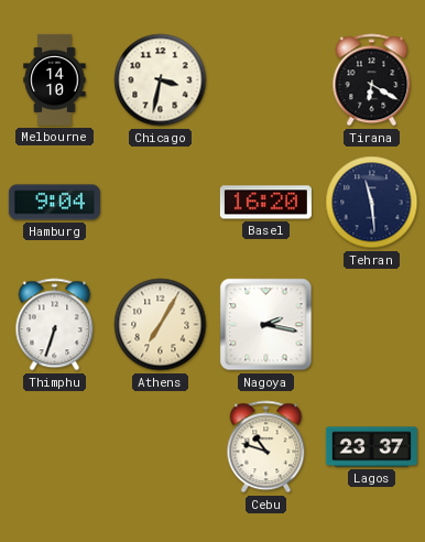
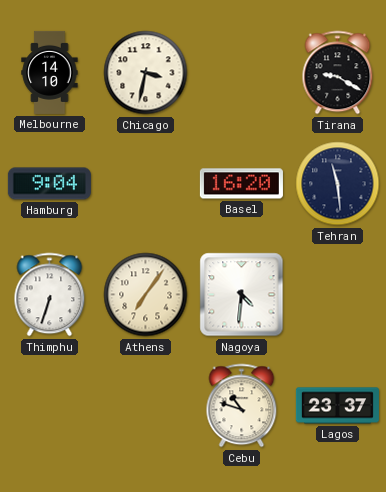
Tirana: 6:20 -> 9:20
Athens: 7:05 -> 7:06
Nagoya: 2:17 -> 4:31
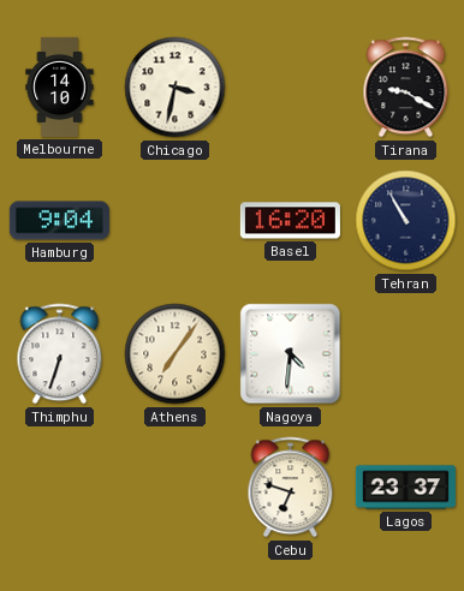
Tehran: 11:29 -> 10:55
Cebu: 10:48 -> 6:48
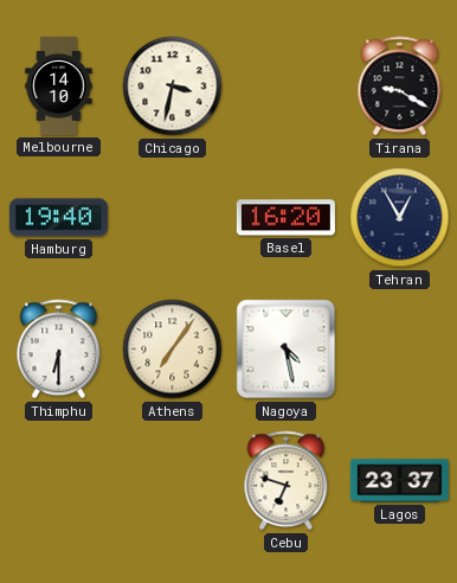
Hamburg: 9:04 -> 19:40
Tehran: 10:55 -> 12:55
Thimphu: 6:33 -> 6:30
Nagoya: 4:31 -> 4:28
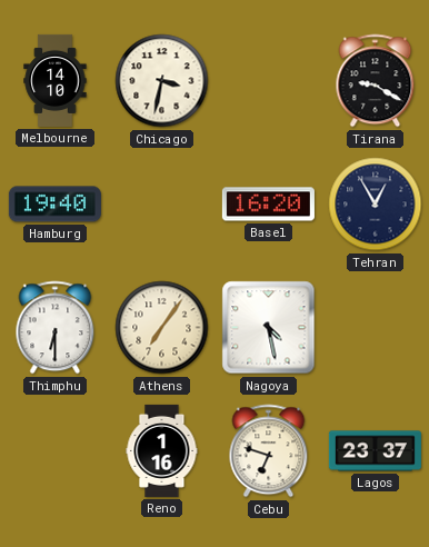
Reno: none -> 1:16
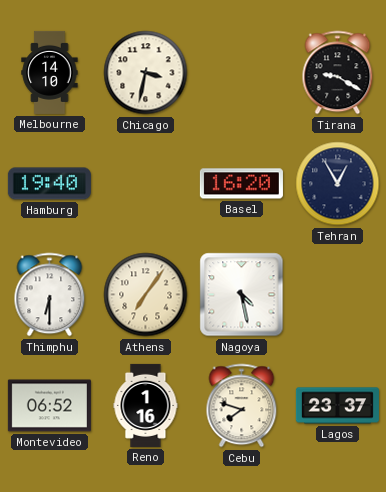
Montevideo: none -> 06:52
Cebu: 6:48 -> 7:48
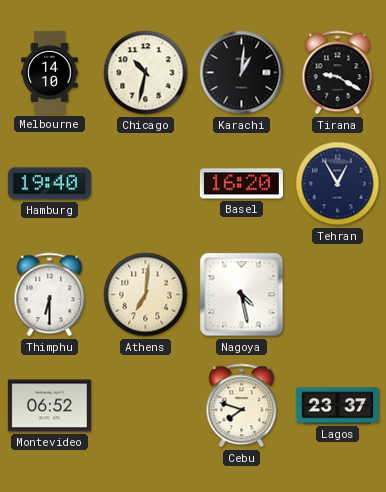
Chicago: 3:32 -> 10:32
Karachi: none -> 1:01
Athens: 7:06 -> 7:01
Reno: 1:16 -> none
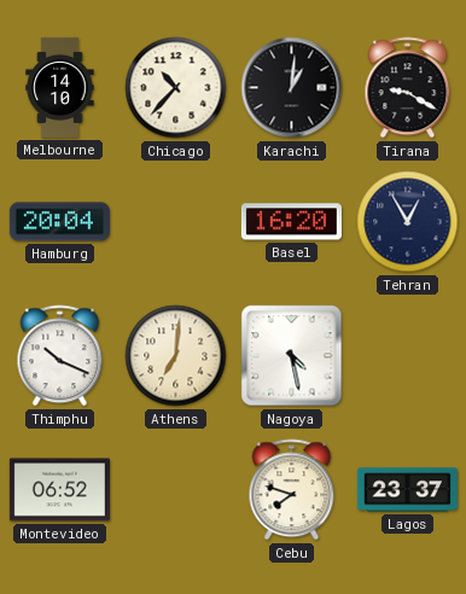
Chicago: 10:32 -> 10:37
Hamburg: 19:40 -> 20:04
Thimphu: 6:30 -> 10:19
